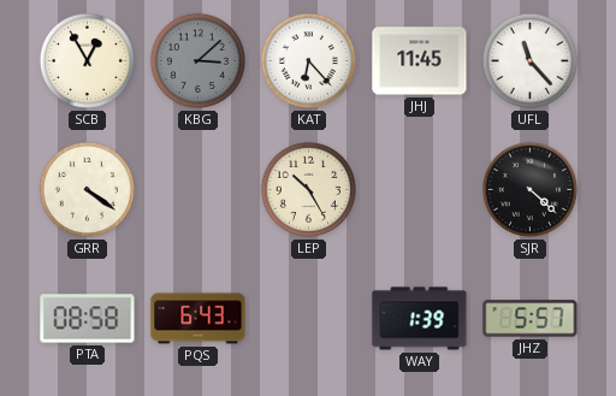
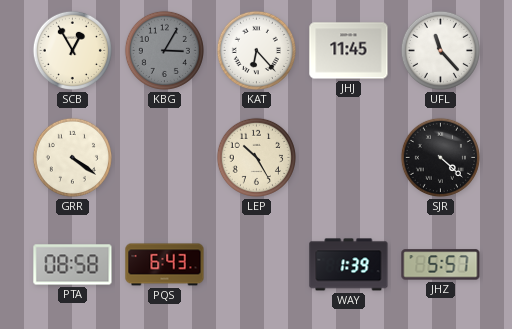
KBG: 3:08 -> 3:05
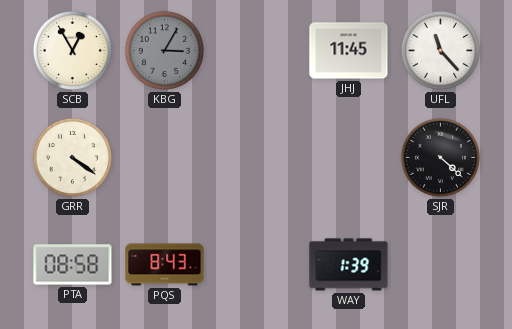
KAT: 6:23 -> none
LEP: 10:25 -> none
PQS: 6:43 -> 8:43
JHZ: 5:57 -> none
